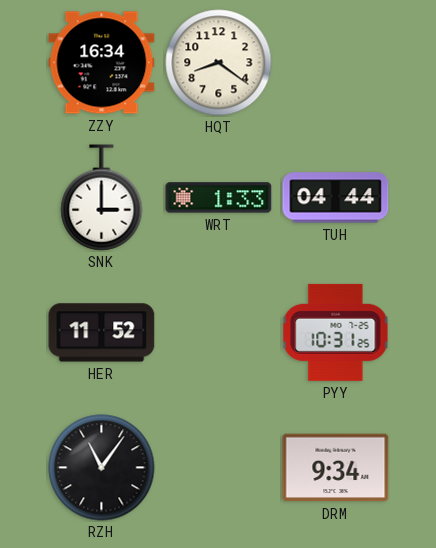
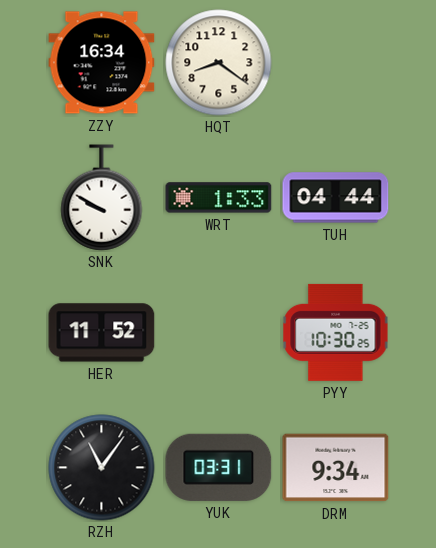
SNK: 3:00 -> 9:50
PYY: 10:31 -> 10:30
YUK: none -> 03:31
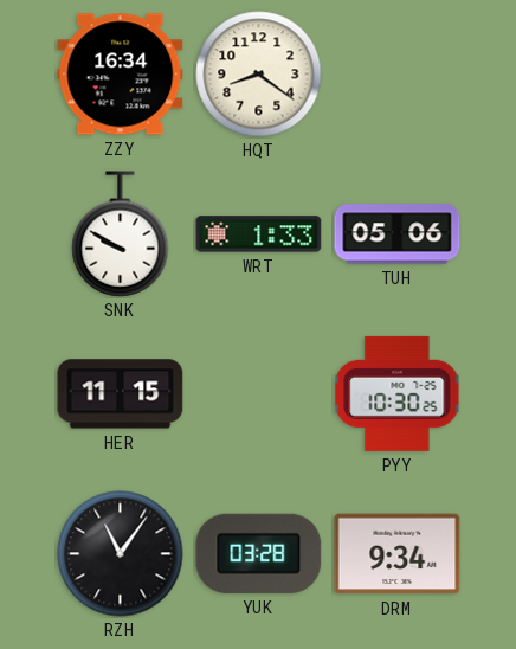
TUH: 04:44 -> 05:06
HER: 11:52 -> 11:15
YUK: 03:31 -> 03:28
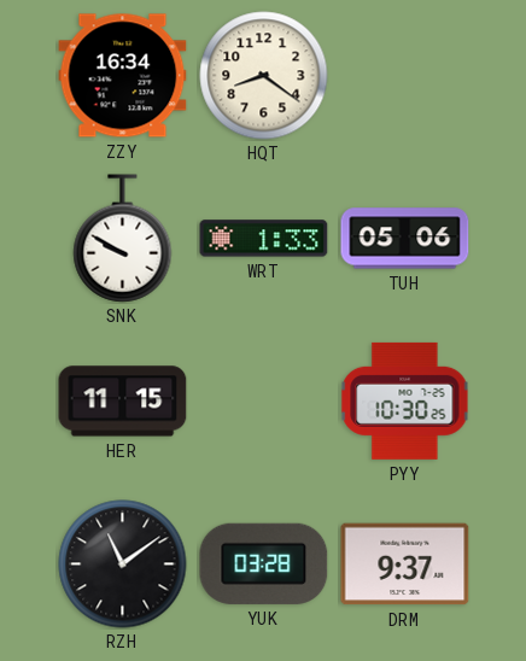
RZH: 11:06 -> 11:09
DRM: 9:34 -> 9:37
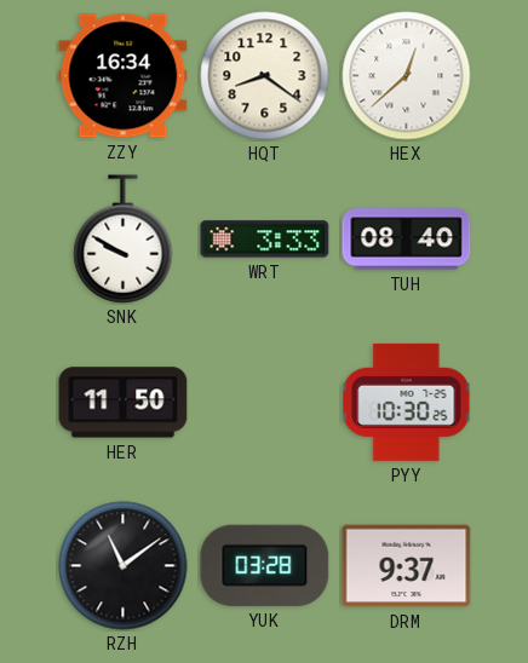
HEX: none -> 12:38
WRT: 1:33 -> 3:33
TUH: 05:06 -> 08:40
HER: 11:15 -> 11:50
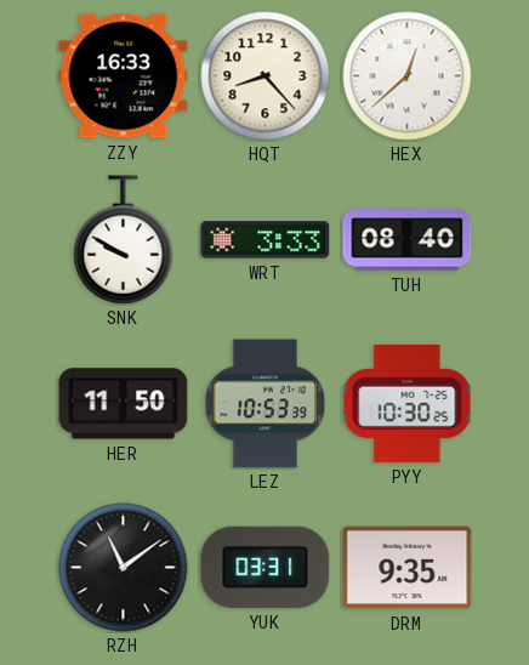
ZZY: 16:34 -> 16:33
HQT: 8:21 -> 8:23
LEZ: none -> 10:53
YUK: 03:28 -> 03:31
DRM: 9:37 -> 9:35
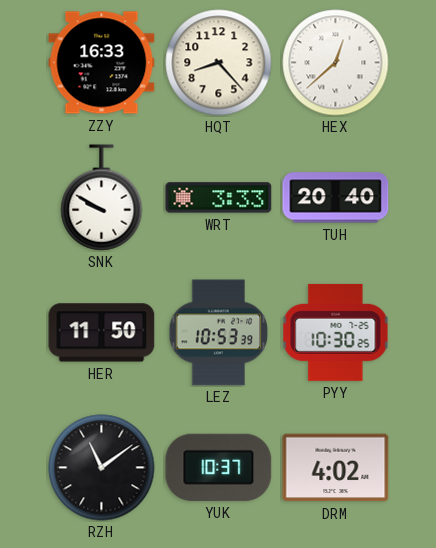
TUH: 08:40 -> 20:40
YUK: 03:31 -> 10:37
DRM: 9:35 -> 4:02
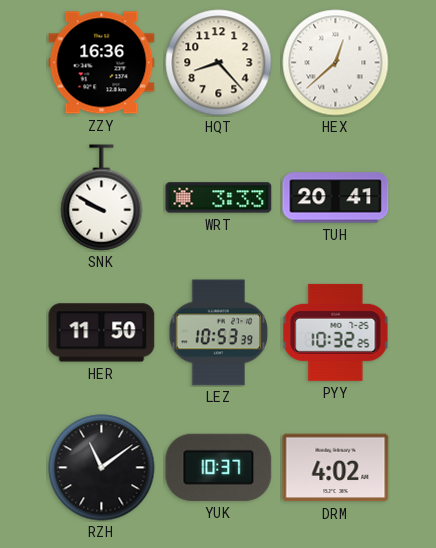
ZZY: 16:33 -> 16:36
TUH: 20:40 -> 20:41
PYY: 10:30 -> 10:32
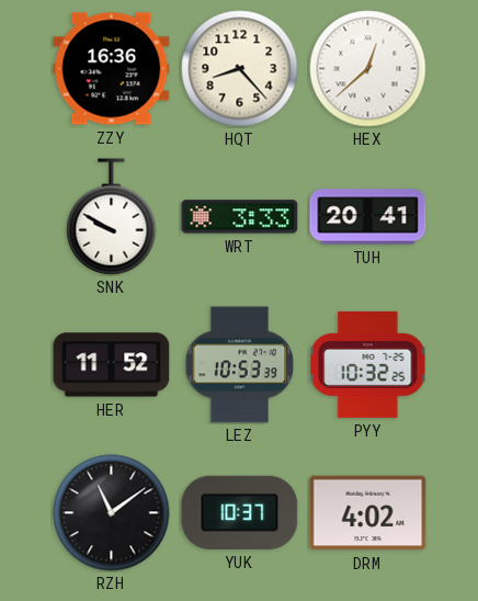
HER: 11:50 -> 11:52
